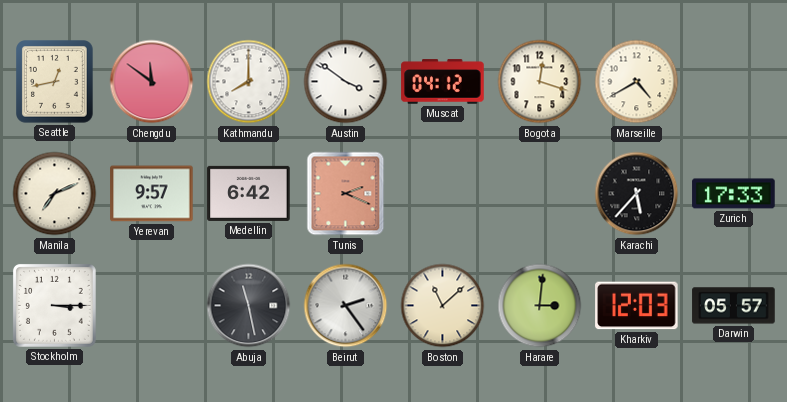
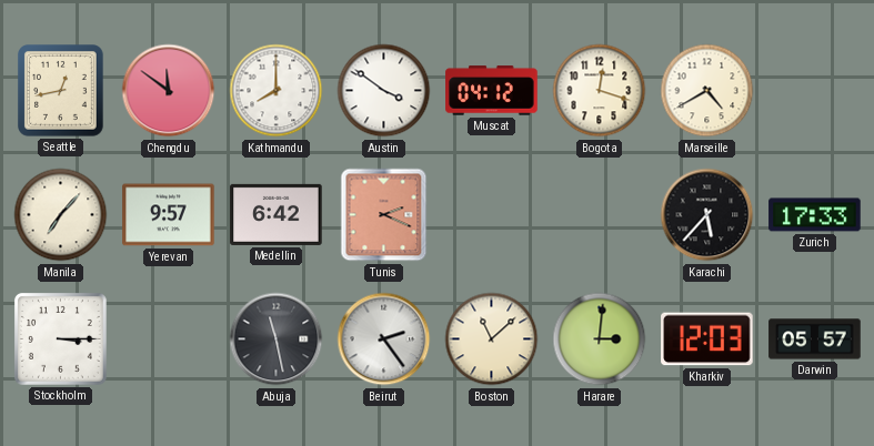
Manila: 7:11 -> 7:07
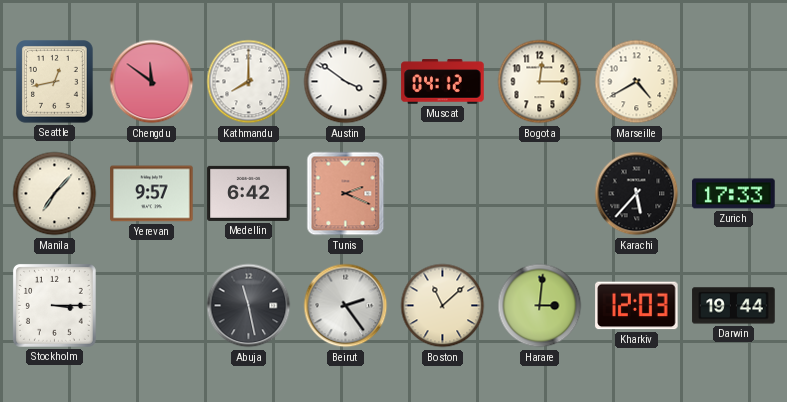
Bogota: 12:18 -> 12:15
Darwin: 05:57 -> 19:44
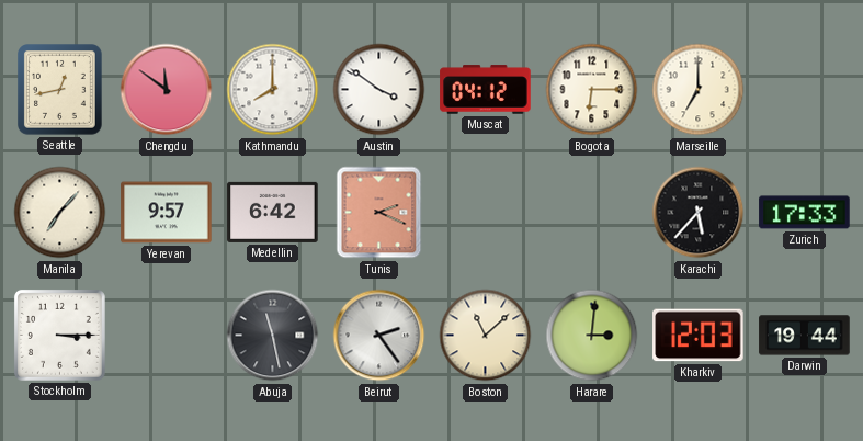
Bogota: 12:15 -> 6:15
Marseille: 4:40 -> 7:00
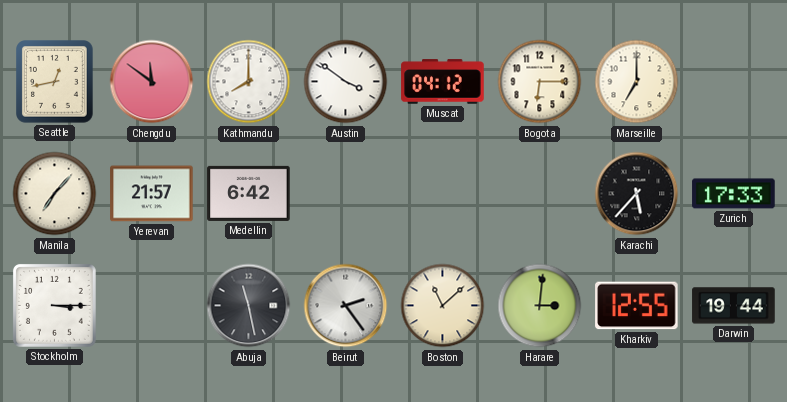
Yerevan: 9:57 -> 21:57
Tunis: 2:19 -> none
Kharkiv: 12:03 -> 12:55
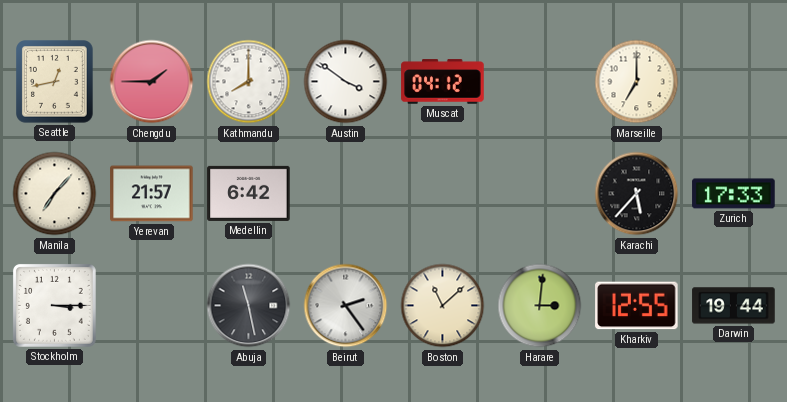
Chengdu: 11:51 -> 1:45
Bogota: 6:15 -> none
